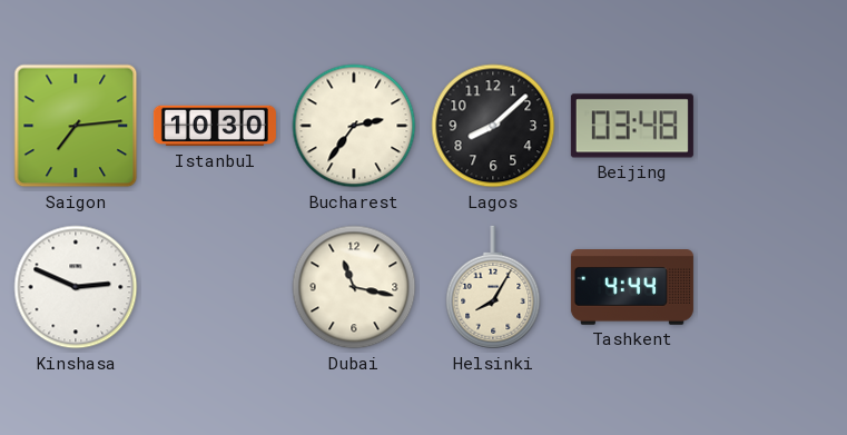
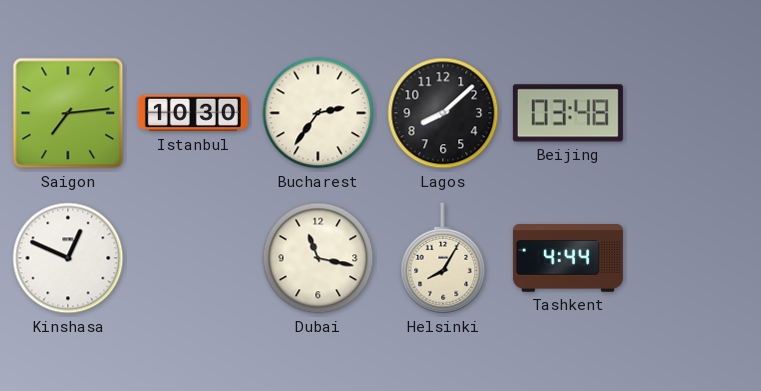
Kinshasa: 2:49 -> 12:49
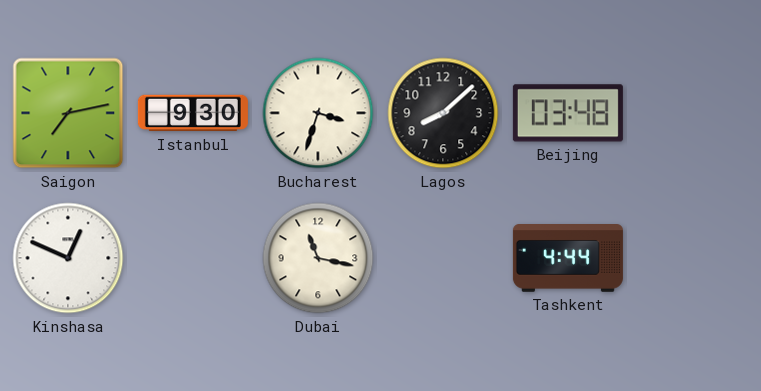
Saigon: 7:14 -> 7:13
Istanbul: 10:30 -> 9:30
Bucharest: 2:36 -> 3:33
Helsinki: 8:05 -> none
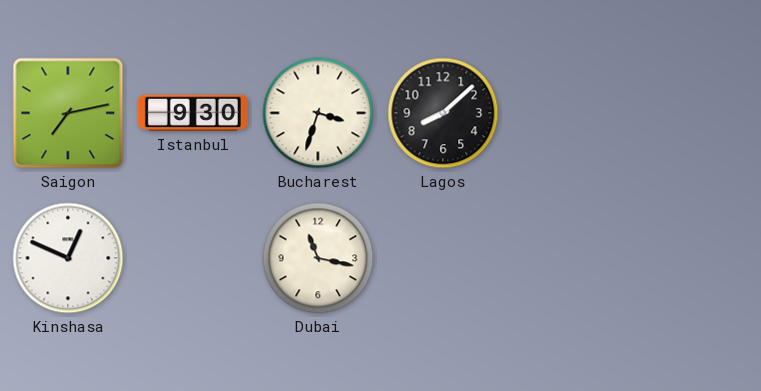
Beijing: 03:48 -> none
Tashkent: 4:44 -> none
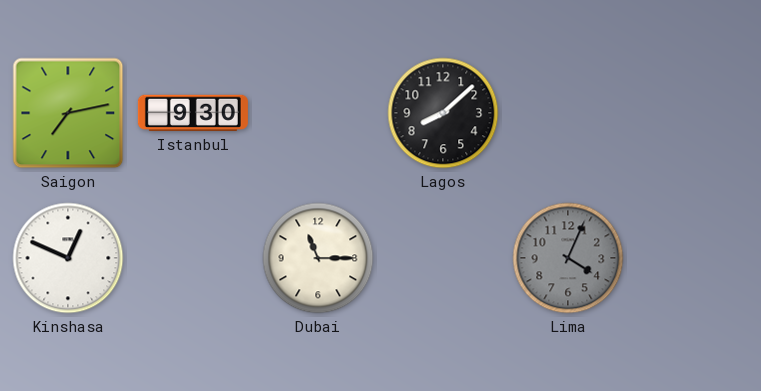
Bucharest: 3:33 -> none
Dubai: 11:17 -> 11:15
Lima: none -> 4:04
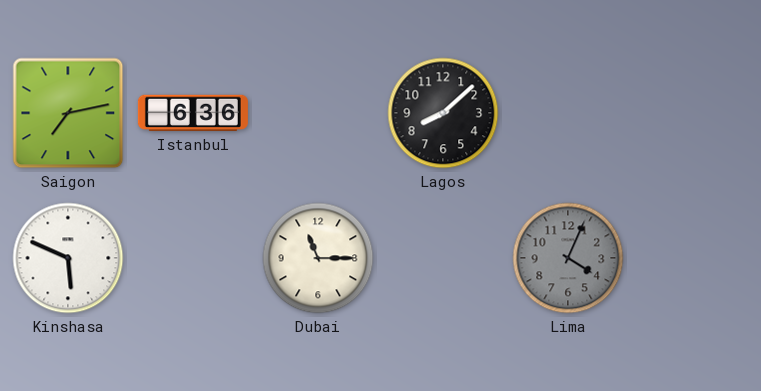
Istanbul: 9:30 -> 6:36
Kinshasa: 12:49 -> 5:49
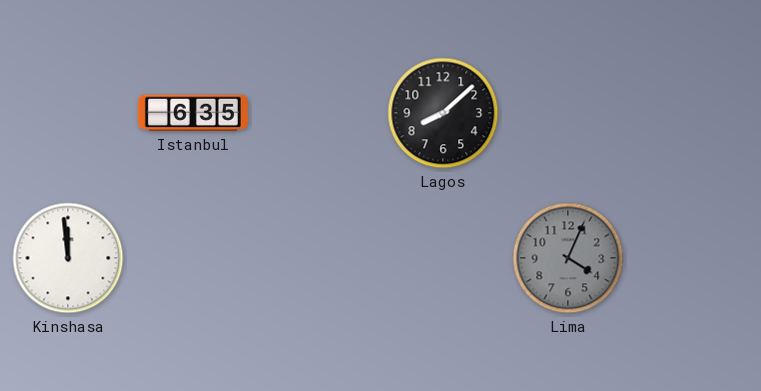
Saigon: 7:13 -> none
Istanbul: 6:36 -> 6:35
Kinshasa: 5:49 -> 11:59
Dubai: 11:15 -> none
